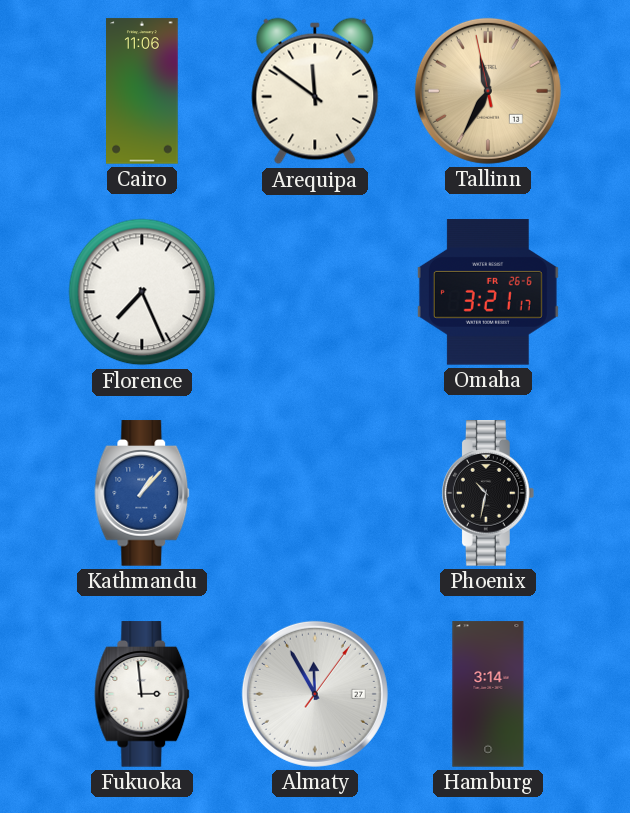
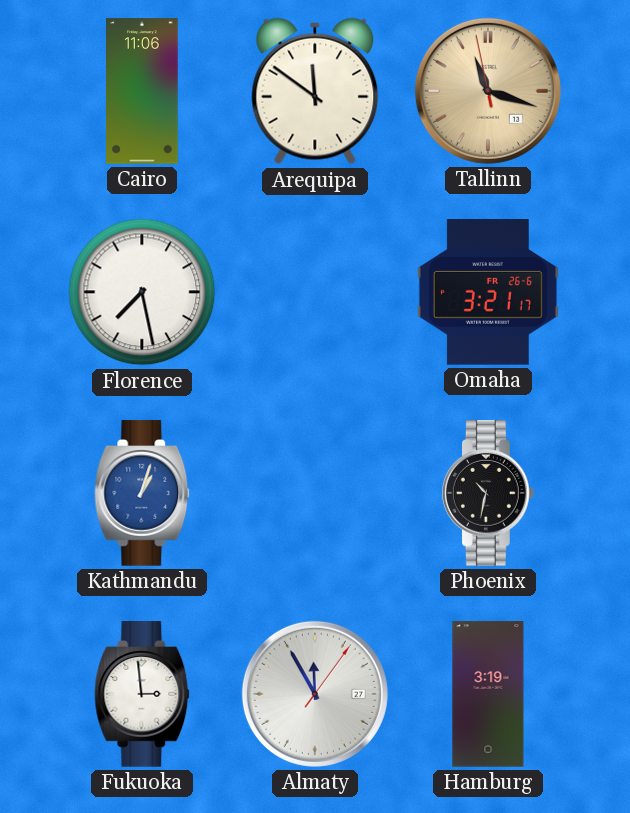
Tallinn: 11:34 -> 11:17
Florence: 7:26 -> 7:28
Kathmandu: 1:07 -> 1:03
Hamburg: 3:14 -> 3:19
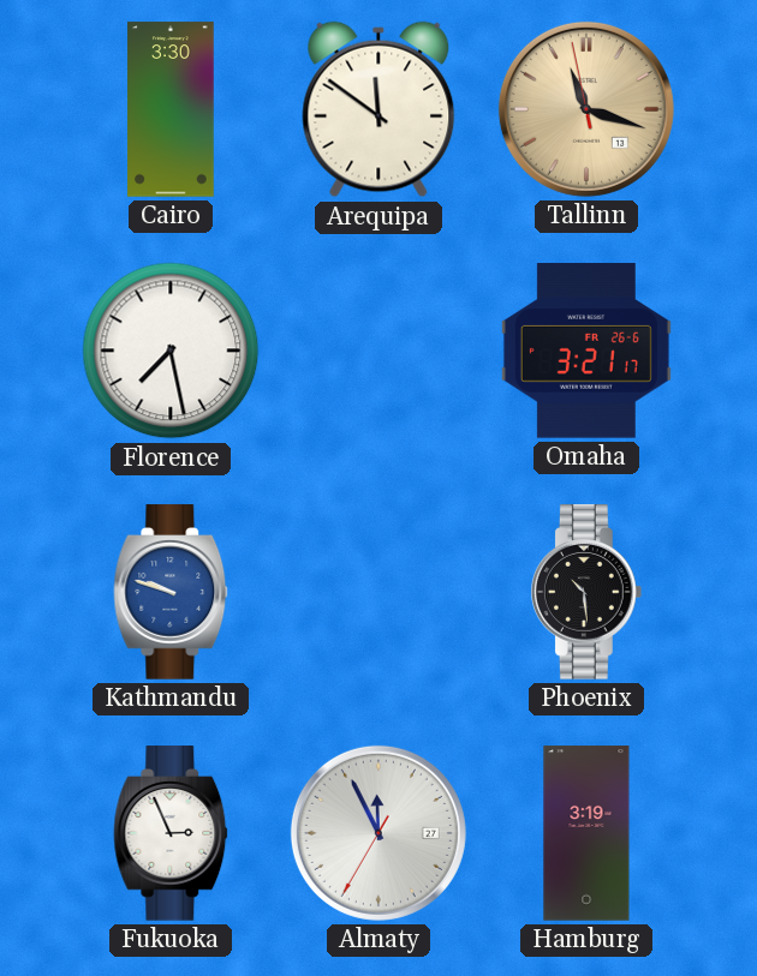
Cairo: 11:06 -> 3:30
Kathmandu: 1:03 -> 9:48
Phoenix: 10:32 -> 10:29
Fukuoka: 2:59 -> 2:56
Almaty: 11:55:06 -> 11:55:35
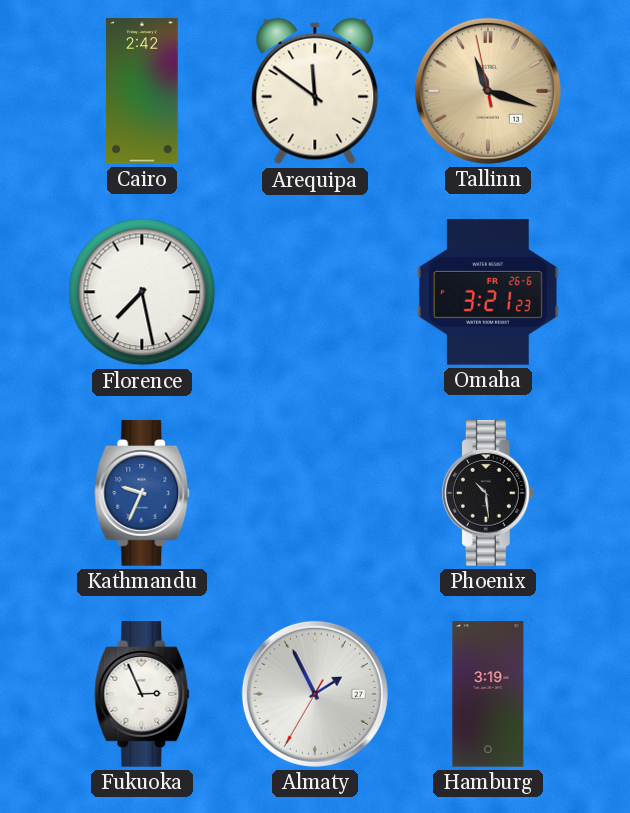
Cairo: 3:30 -> 2:42
Omaha: 3:21:17 -> 3:21:23
Kathmandu: 9:48 -> 9:34
Almaty: 11:55 -> 1:55
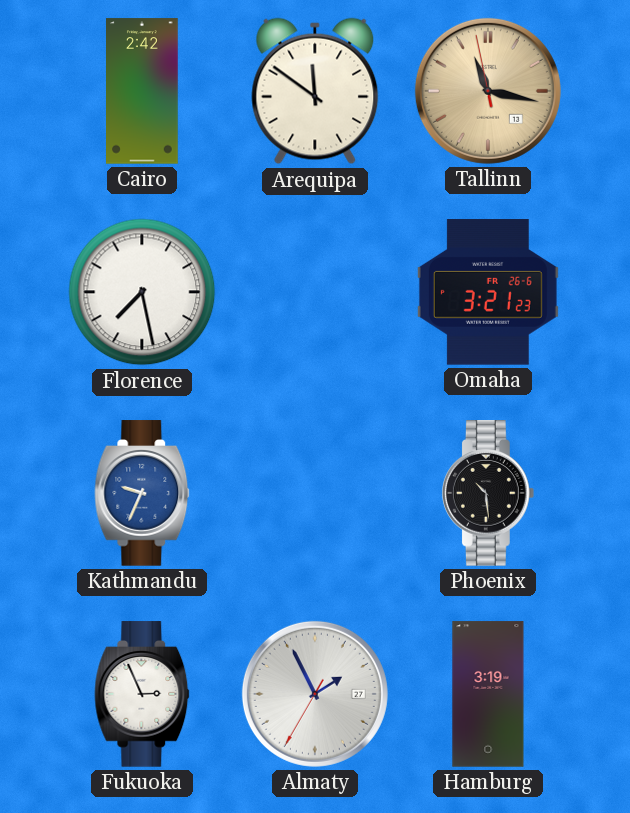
Tallinn: 11:17 -> 11:16
